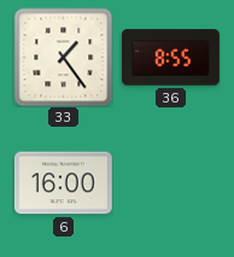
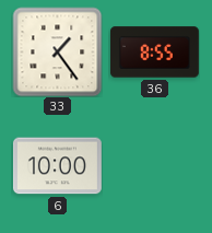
6: 16:00 -> 10:00
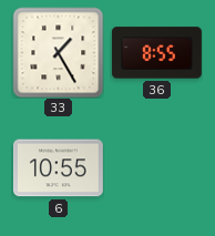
33: 1:24 -> 1:25
6: 10:00 -> 10:55
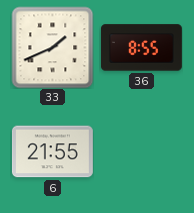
33: 1:25 -> 1:41
6: 10:55 -> 21:55
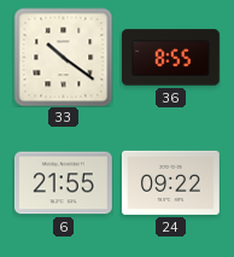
33: 1:41 -> 10:21
24: none -> 09:22
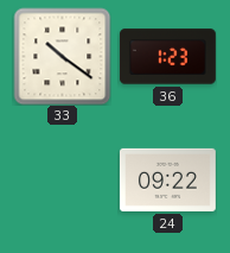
36: 8:55 -> 1:23
6: 21:55 -> none
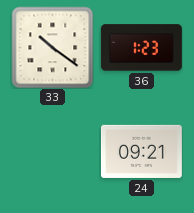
24: 09:22 -> 09:21
